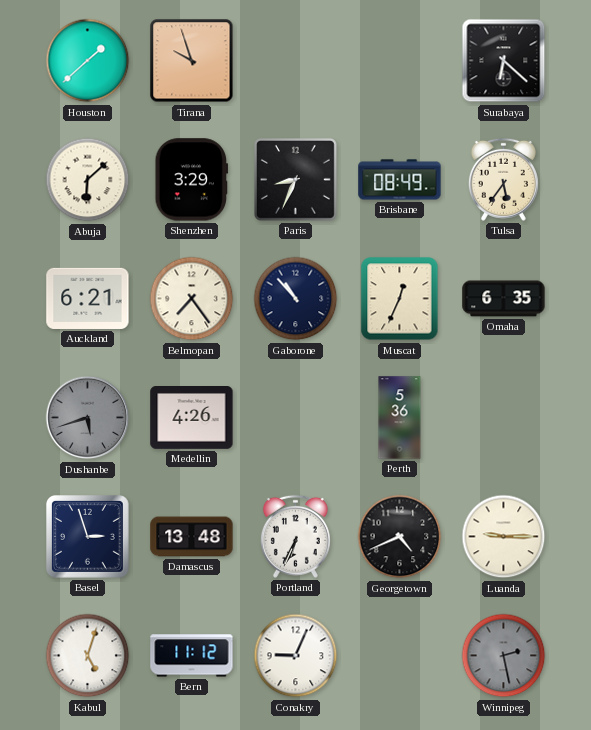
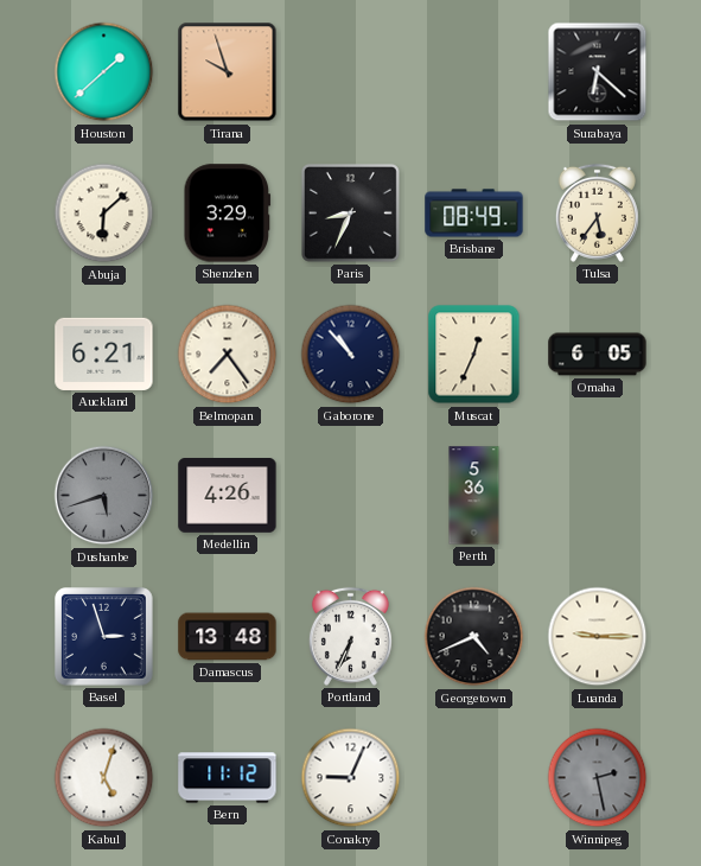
Omaha: 6:35 -> 6:05
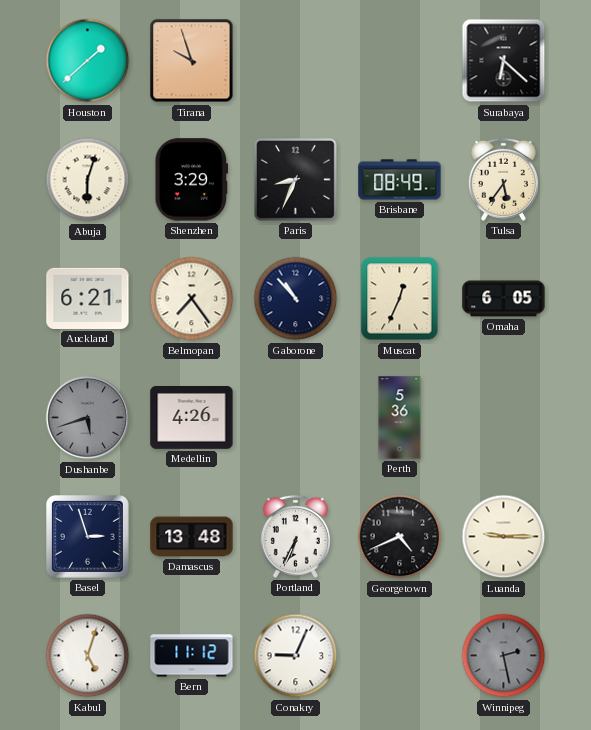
Abuja: 6:08 -> 6:03
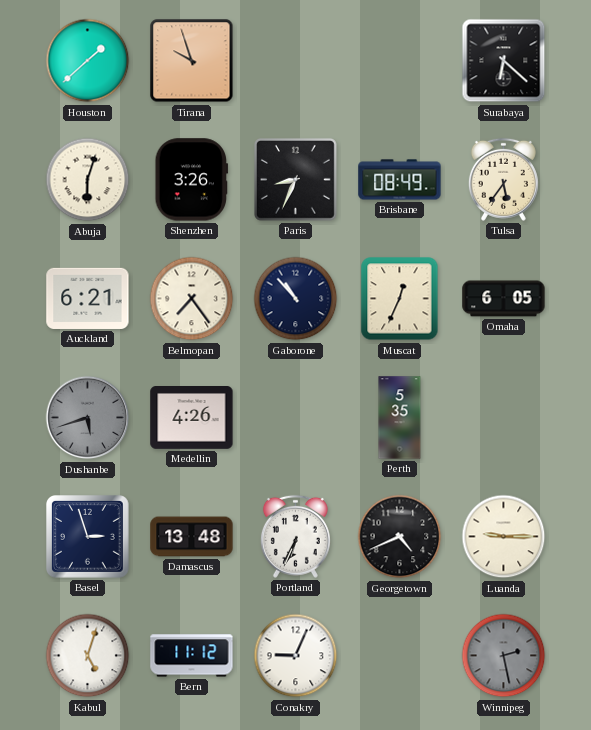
Shenzhen: 3:29 -> 3:26
Perth: 5:36 -> 5:35
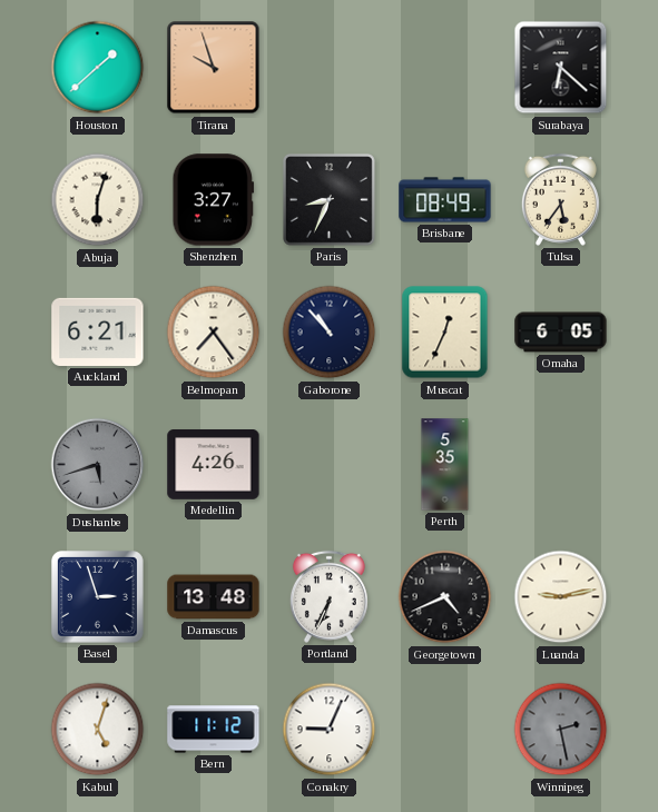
Shenzhen: 3:26 -> 3:27
Luanda: 9:15 -> 9:13
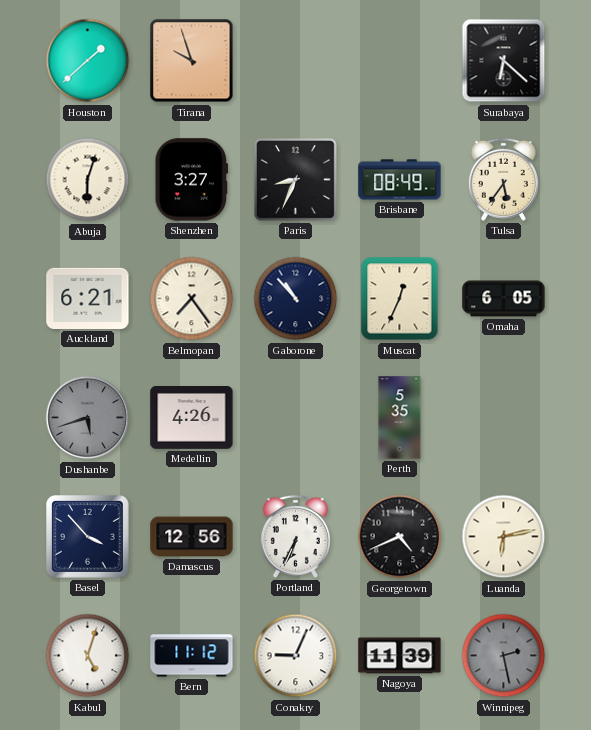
Basel: 2:57 -> 3:53
Damascus: 13:48 -> 12:56
Luanda: 9:13 -> 6:13
Nagoya: none -> 11:39
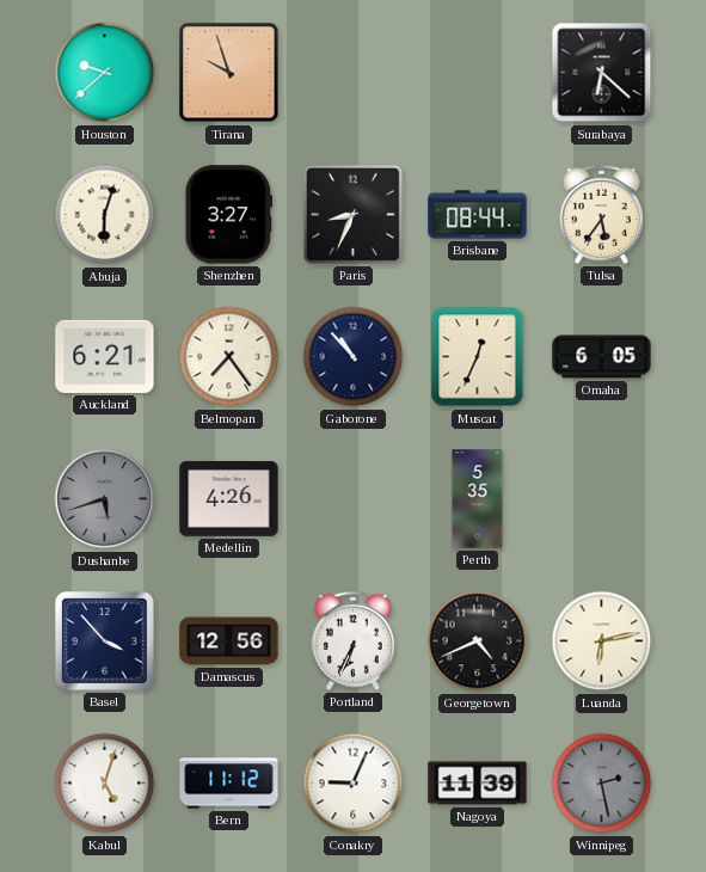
Houston: 1:38 -> 9:38
Brisbane: 08:49 -> 08:44
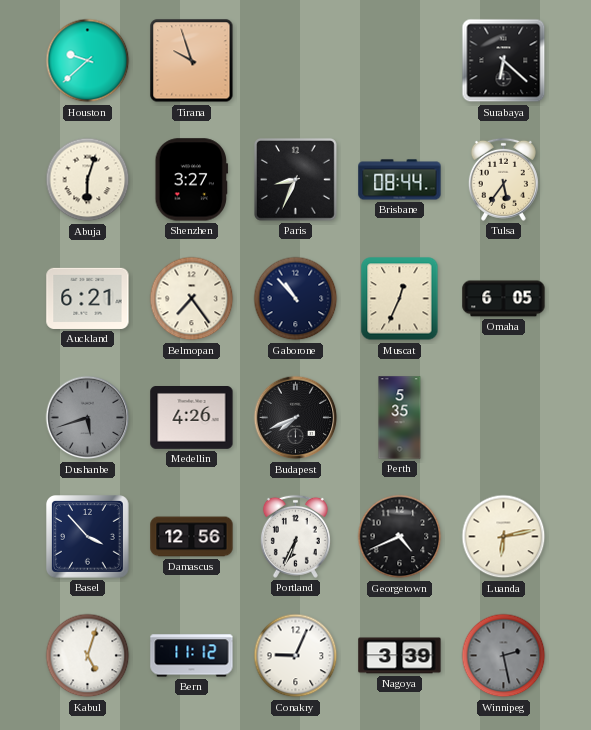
Budapest: none -> 7:41
Nagoya: 11:39 -> 3:39
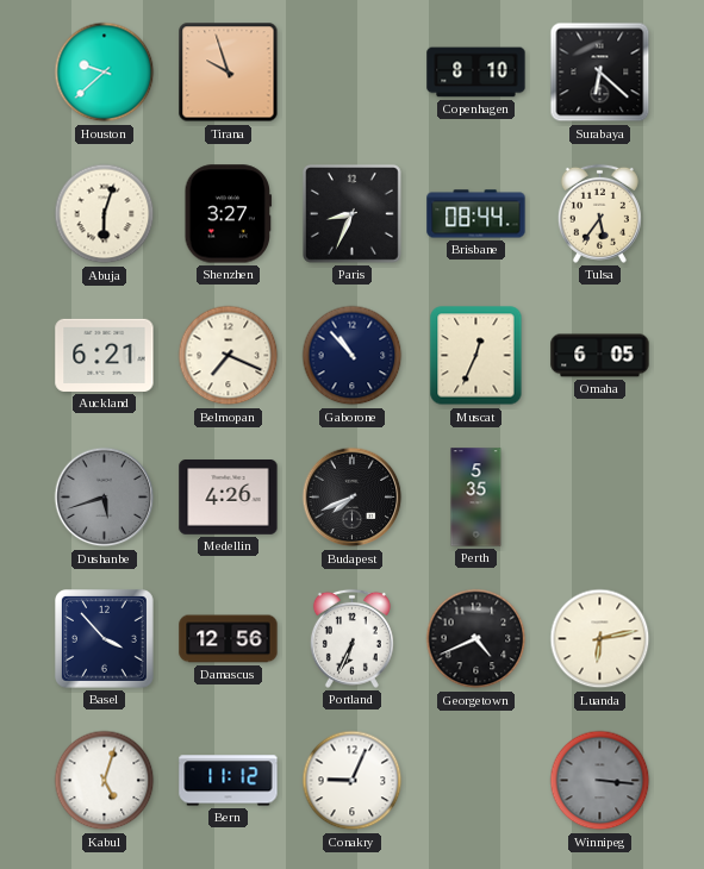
Copenhagen: none -> 8:10
Belmopan: 7:24 -> 7:19
Nagoya: 3:39 -> none
Winnipeg: 2:28 -> 3:16
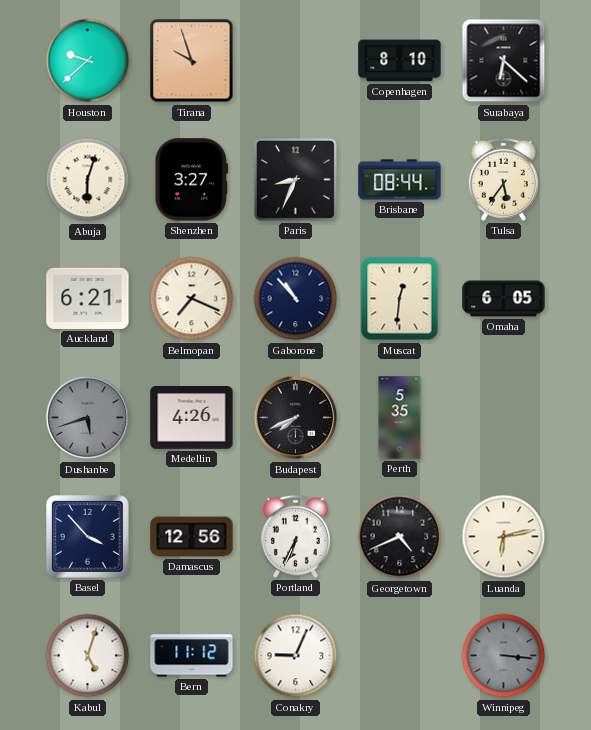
Muscat: 12:34 -> 12:31
